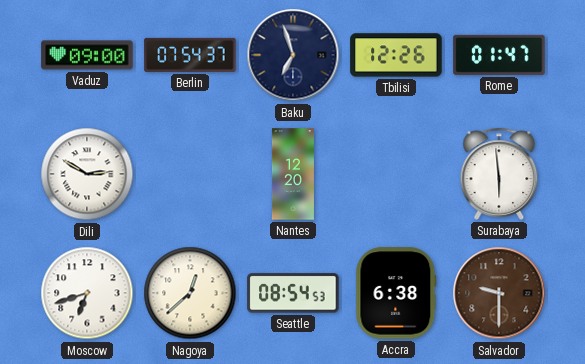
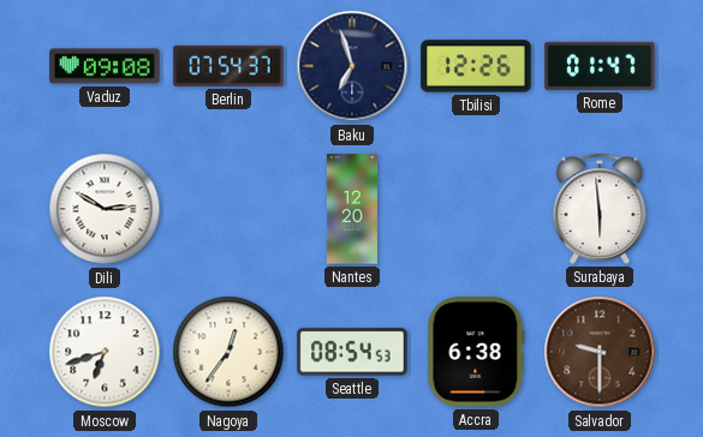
Vaduz: 09:00 -> 09:08
Nagoya: 12:38 -> 12:36
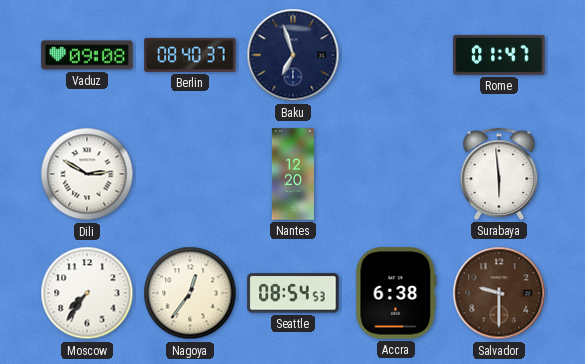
Berlin: 07:54 -> 08:40
Tbilisi: 12:26 -> none
Moscow: 6:42 -> 7:36
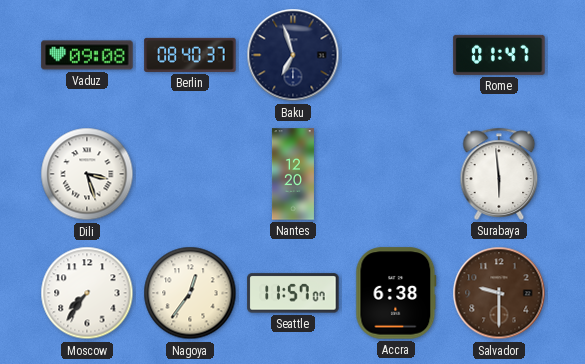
Dili: 2:50 -> 3:27
Seattle: 08:54 -> 11:57
